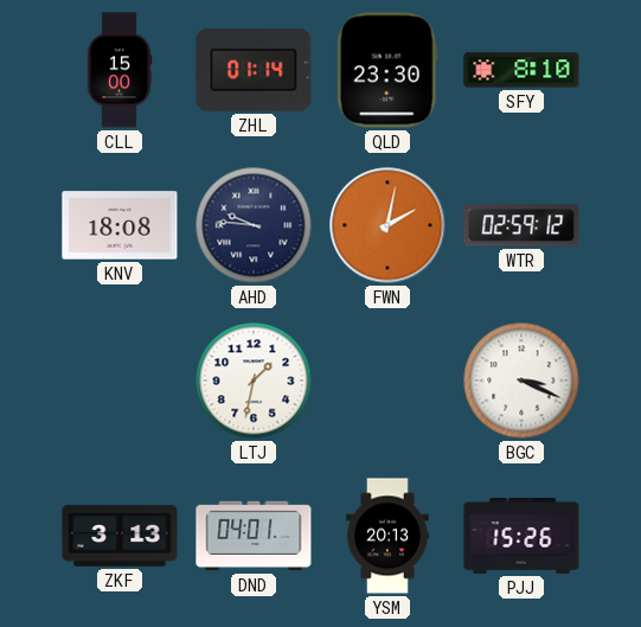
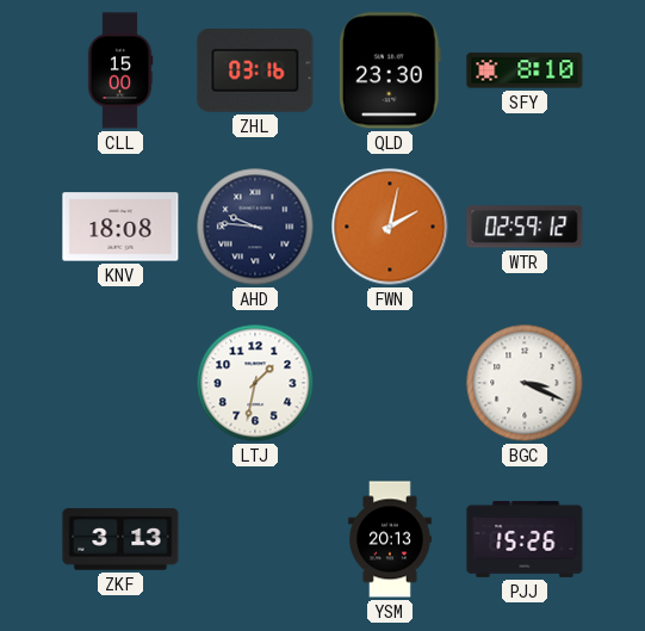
ZHL: 01:14 -> 03:16
DND: 04:01 -> none
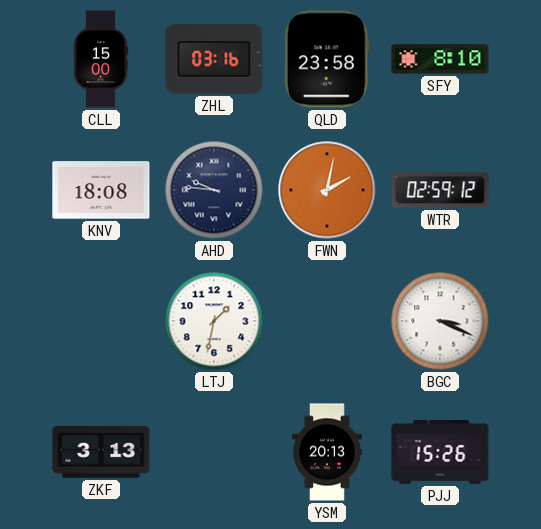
QLD: 23:30 -> 23:58
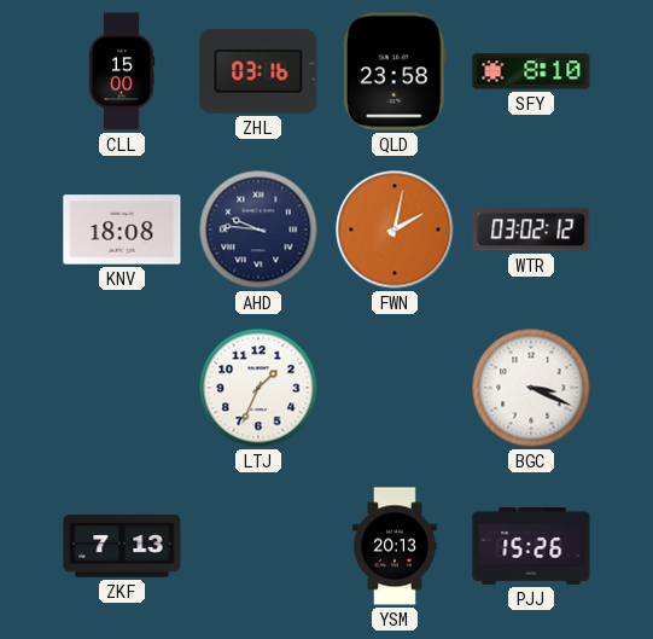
WTR: 02:59 -> 03:02
LTJ: 1:32 -> 1:34
ZKF: 3:13 -> 7:13
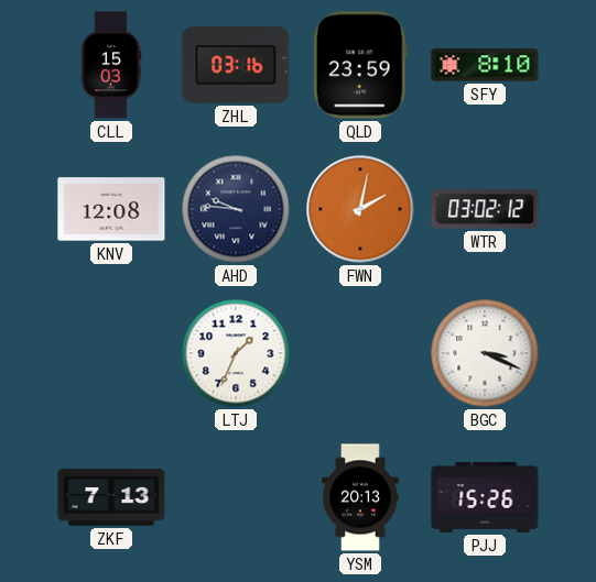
CLL: 15:00 -> 15:03
QLD: 23:58 -> 23:59
KNV: 18:08 -> 12:08
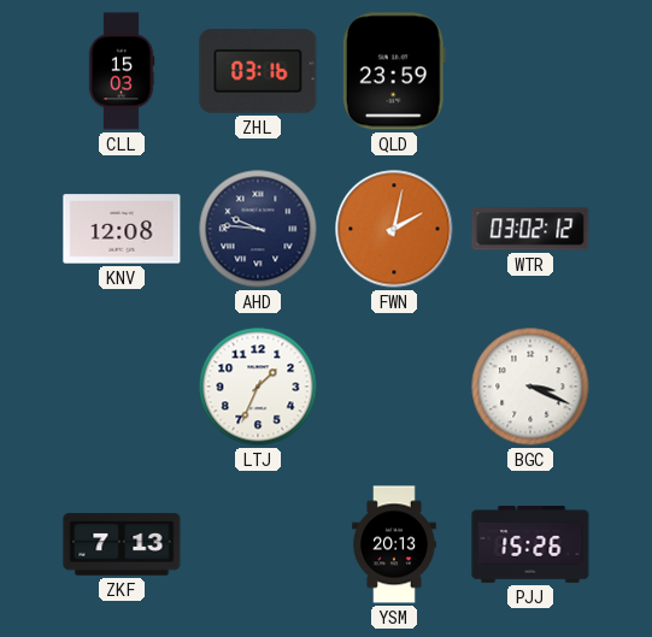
SFY: 8:10 -> none
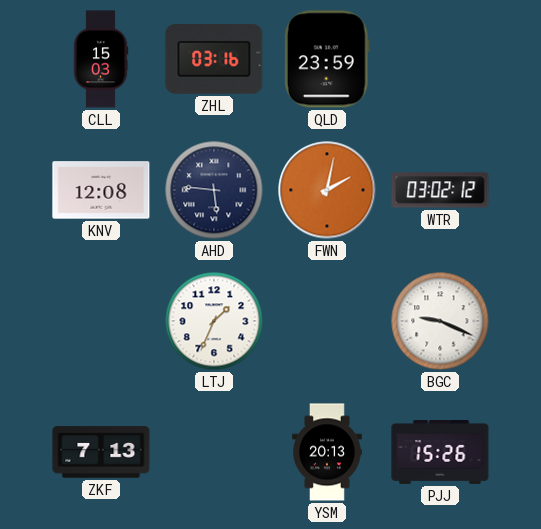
AHD: 9:46 -> 5:46
BGC: 3:19 -> 9:19
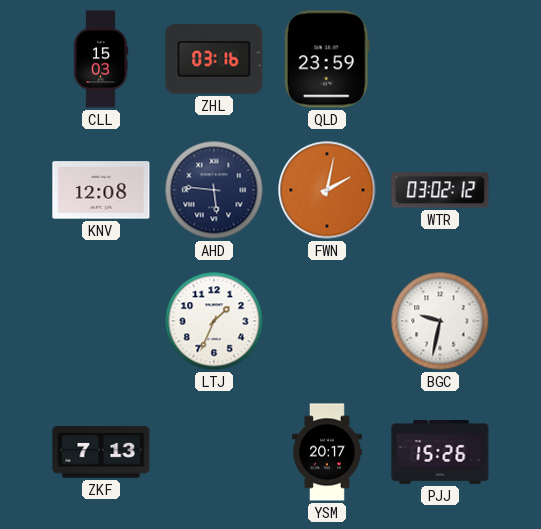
BGC: 9:19 -> 9:32
YSM: 20:13 -> 20:17
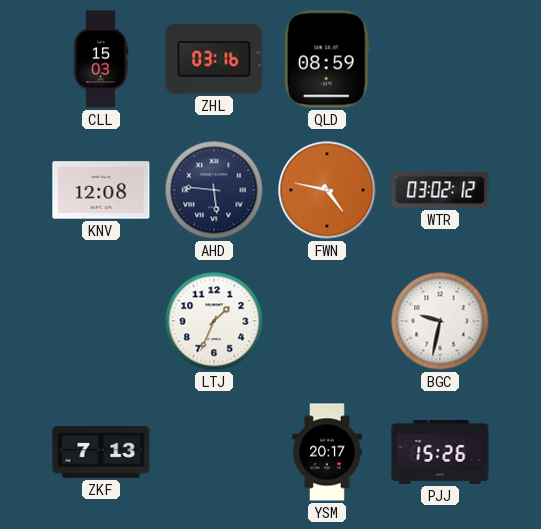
QLD: 23:59 -> 08:59
FWN: 2:02 -> 4:47
